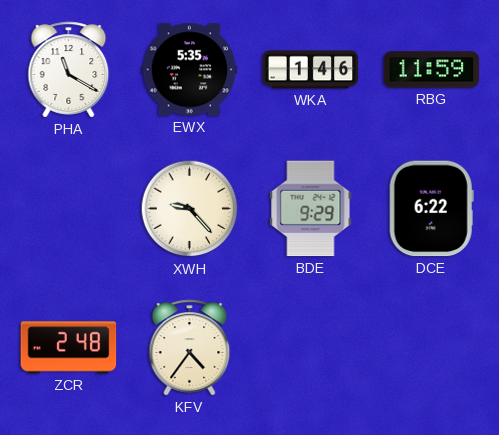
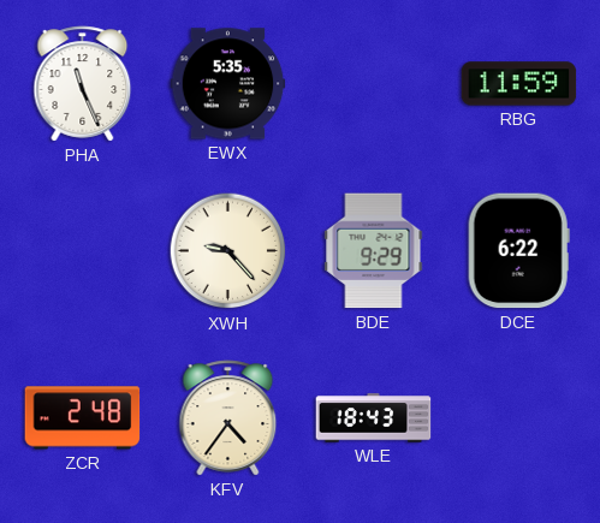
PHA: 11:20 -> 11:26
WKA: 1:46 -> none
WLE: none -> 18:43
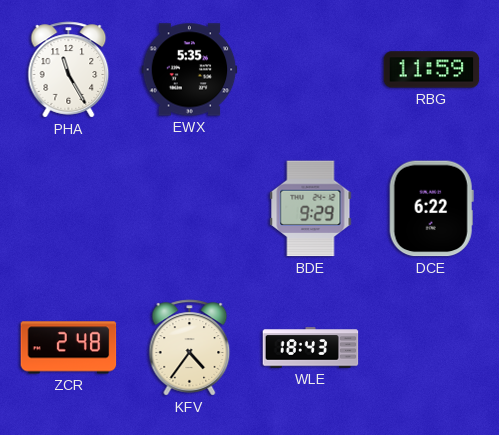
PHA: 11:26 -> 11:25
XWH: 9:23 -> none
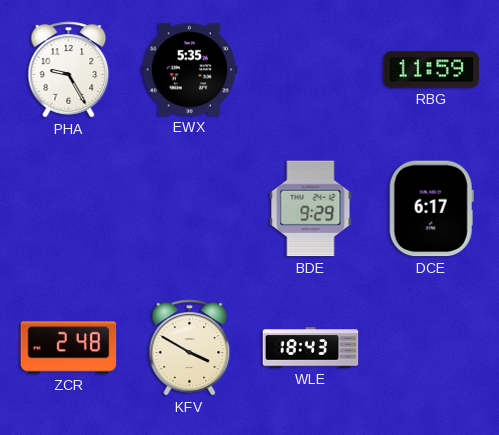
PHA: 11:25 -> 9:25
DCE: 6:22 -> 6:17
KFV: 4:36 -> 3:50
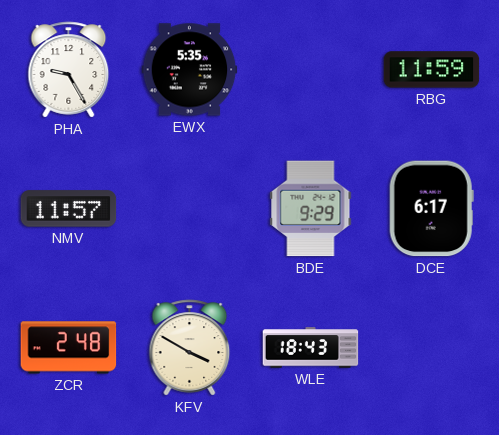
NMV: none -> 11:57
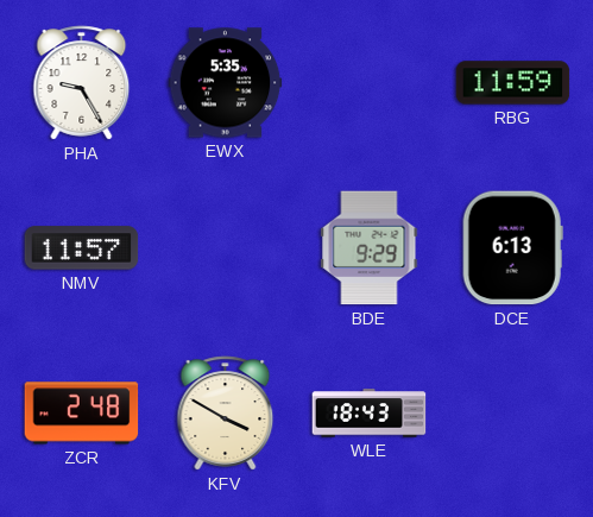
DCE: 6:17 -> 6:13
